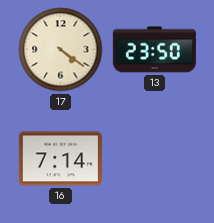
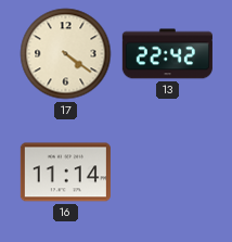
13: 23:50 -> 22:42
16: 7:14 -> 11:14
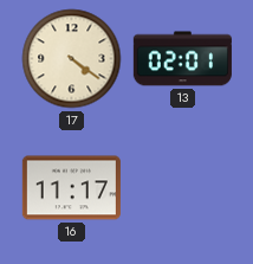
13: 22:42 -> 02:01
16: 11:14 -> 11:17
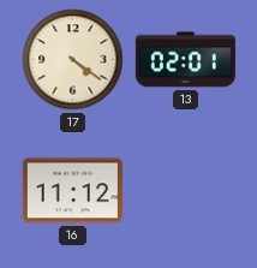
16: 11:17 -> 11:12
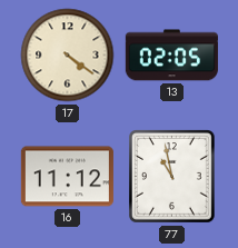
13: 02:01 -> 02:05
77: none -> 10:58
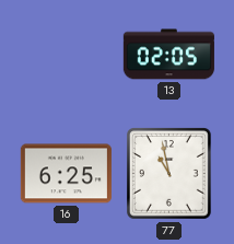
17: 4:21 -> none
16: 11:12 -> 6:25
